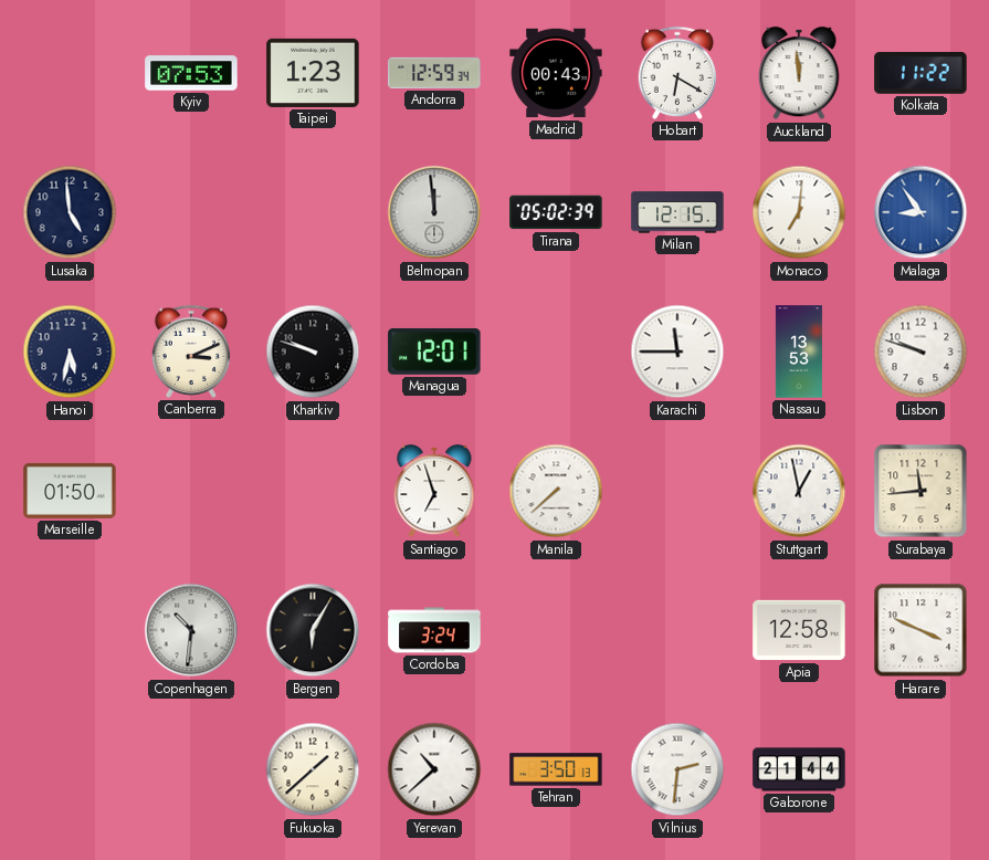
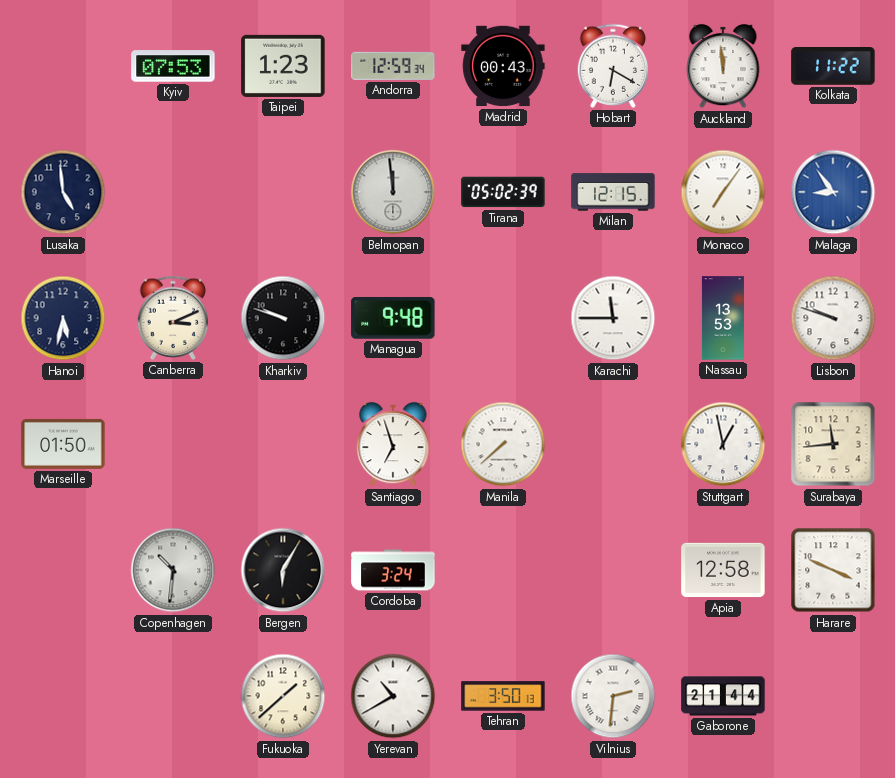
Monaco: 7:01 -> 7:06
Managua: 12:01 -> 9:48
Yerevan: 10:38 -> 10:40
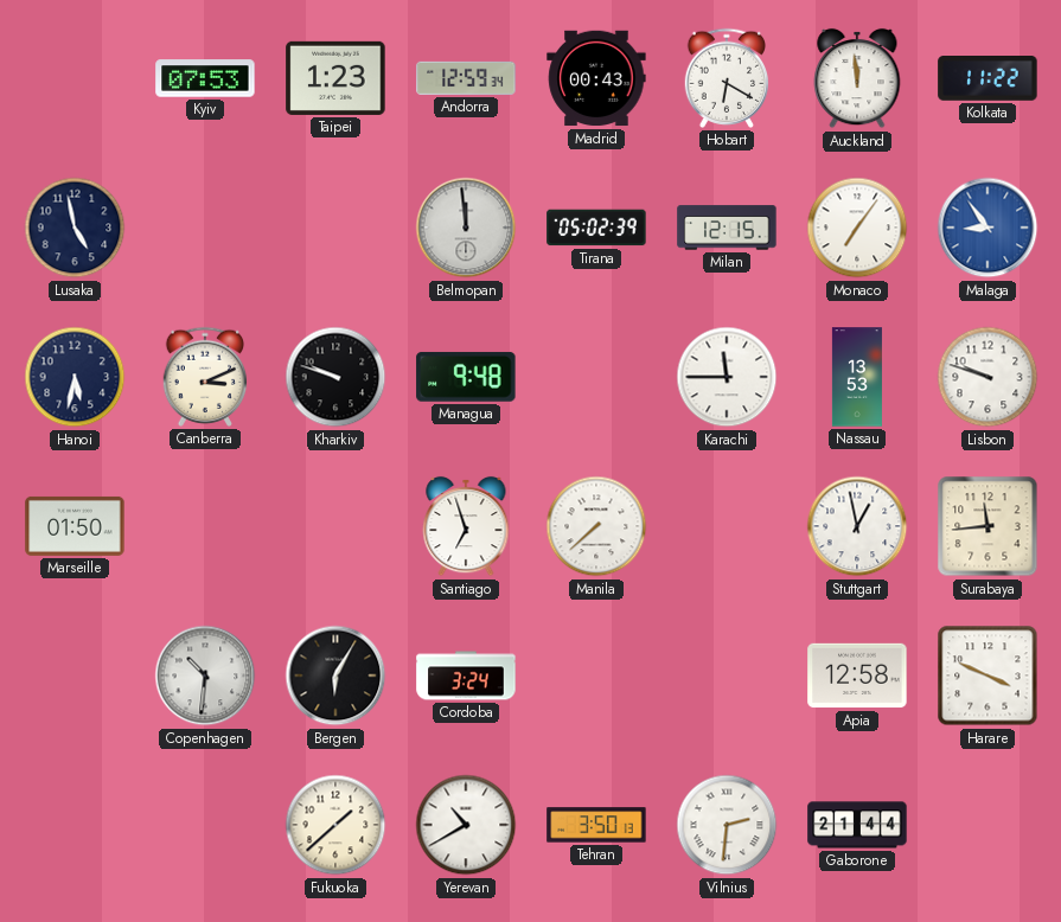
Lusaka: 4:59 -> 4:58
